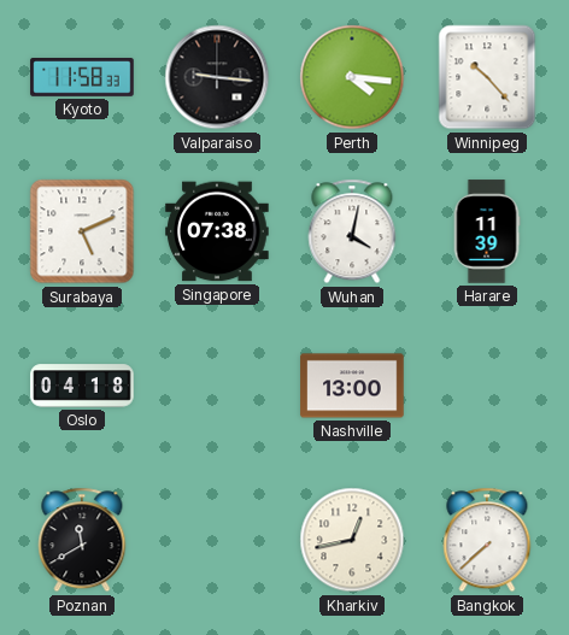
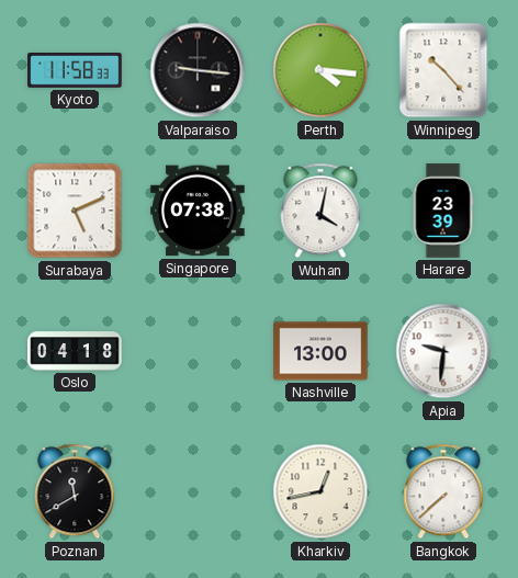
Harare: 11:39 -> 23:39
Apia: none -> 9:31
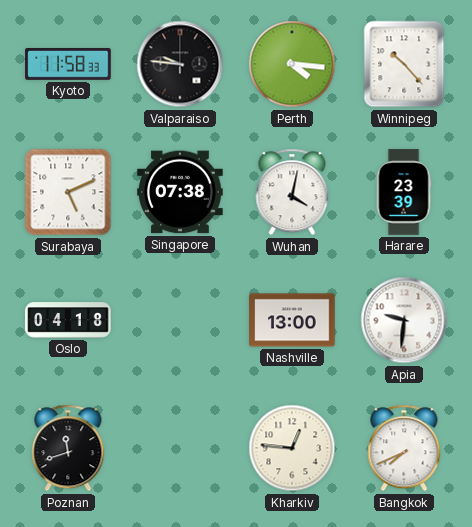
Valparaiso: 9:16 -> 9:46
Poznan: 11:40 -> 11:42
Kharkiv: 12:43 -> 12:46
Bangkok: 7:38 -> 7:41
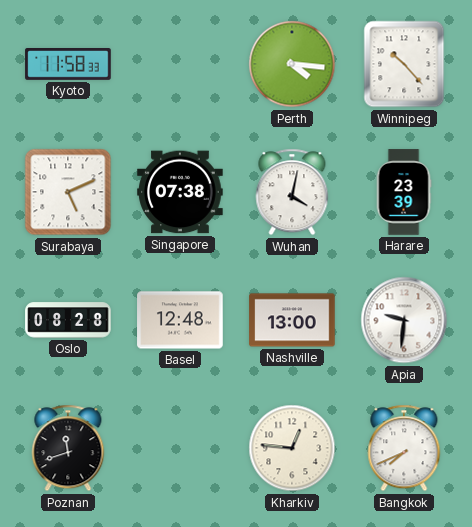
Valparaiso: 9:46 -> none
Oslo: 04:18 -> 08:28
Basel: none -> 12:48
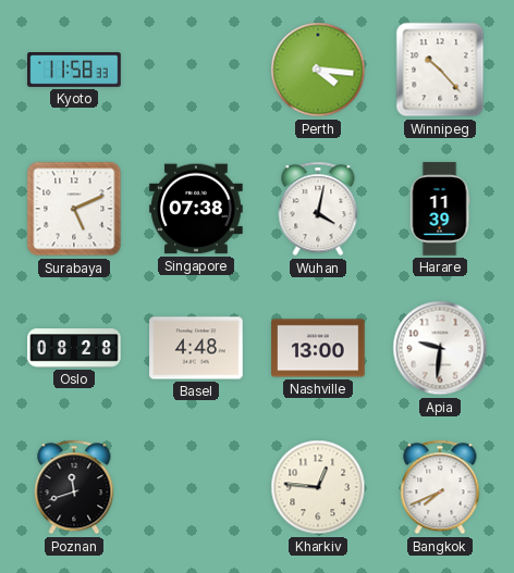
Harare: 23:39 -> 11:39
Basel: 12:48 -> 4:48
